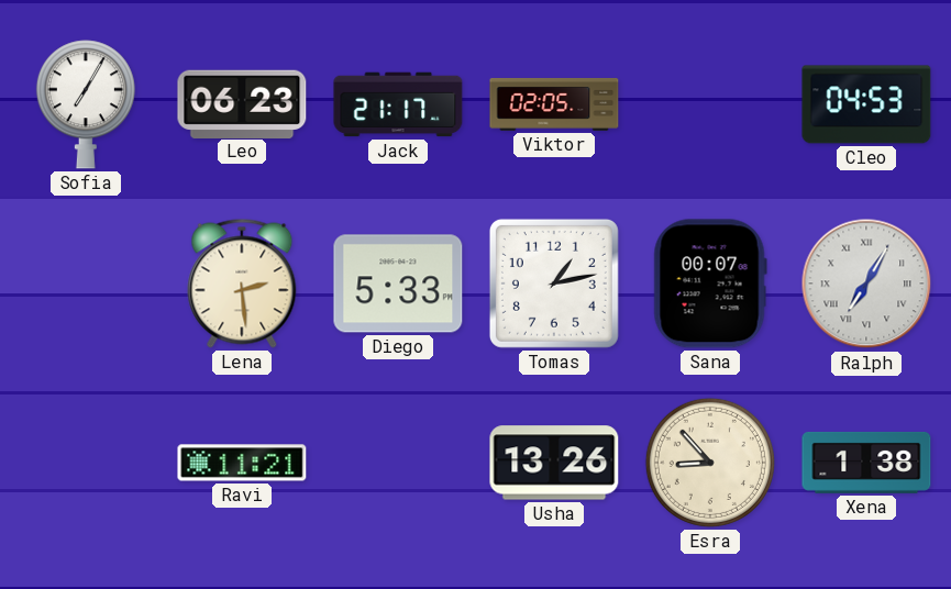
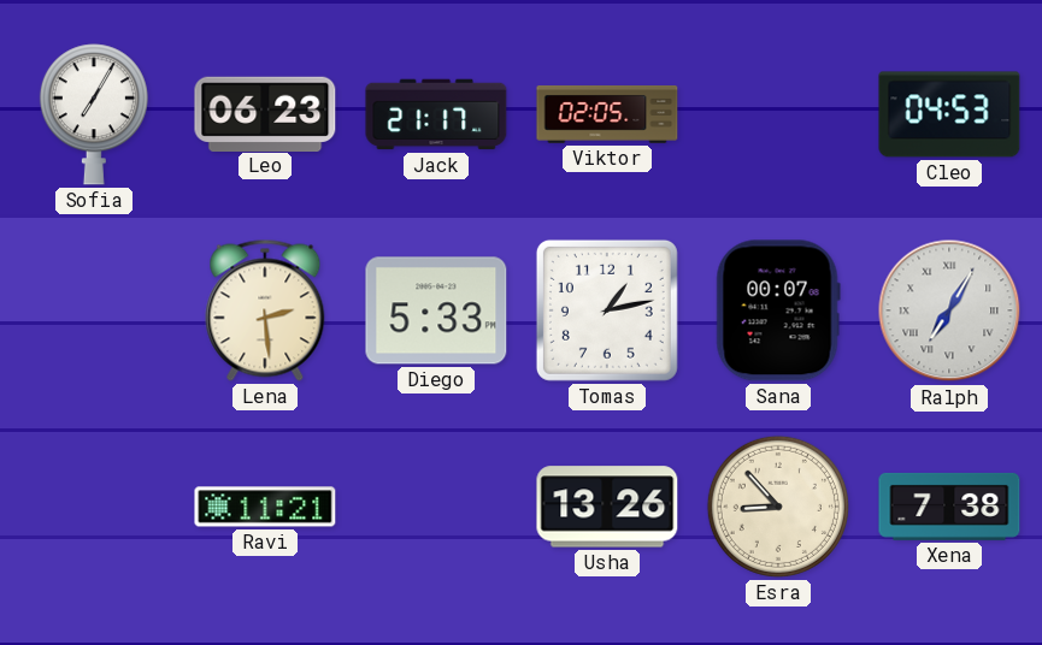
Xena: 1:38 -> 7:38
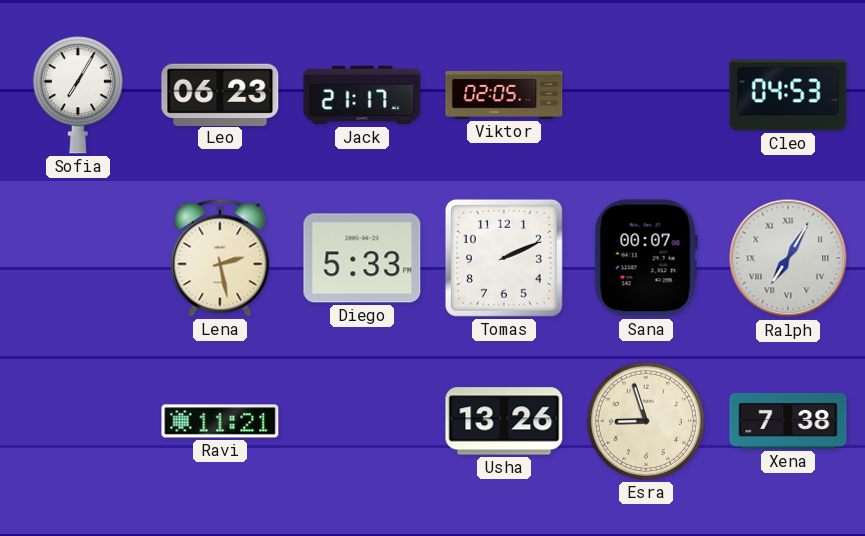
Lena: 2:29 -> 2:28
Tomas: 1:13 -> 2:11
Esra: 8:53 -> 8:57
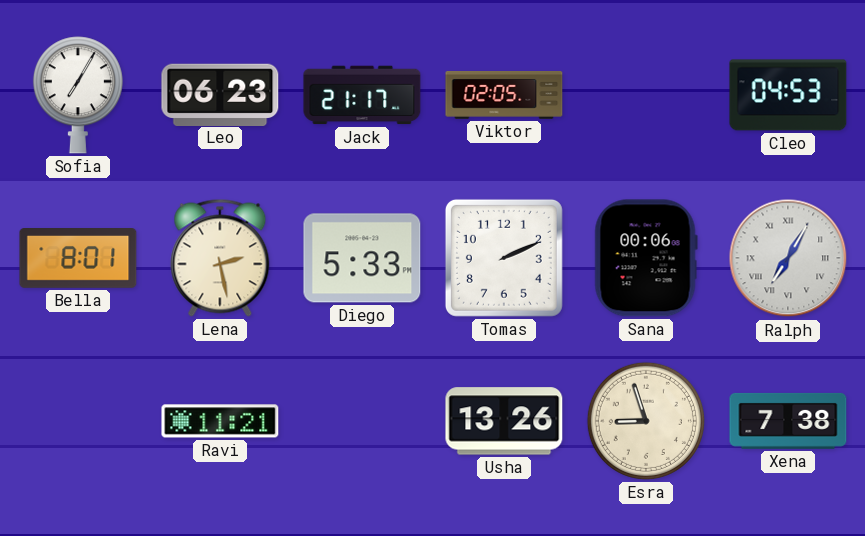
Bella: none -> 8:01
Sana: 00:07 -> 00:06
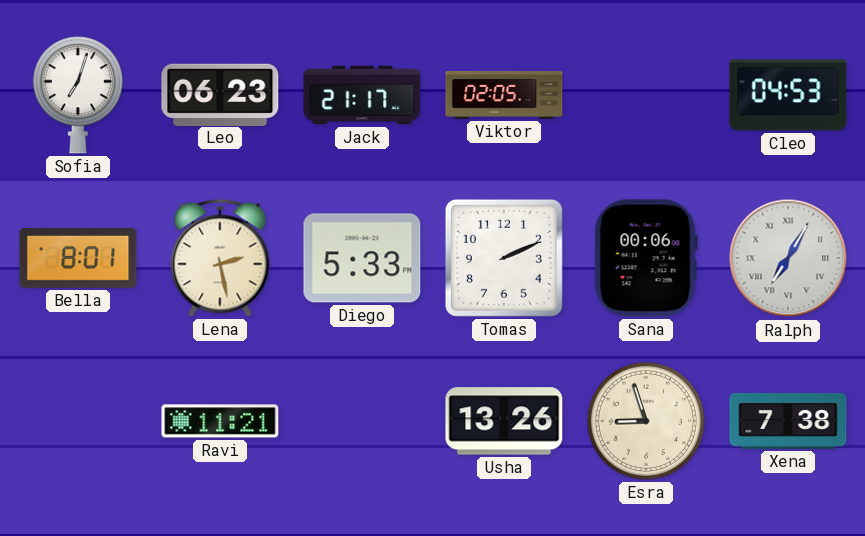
Sofia: 7:05 -> 7:03
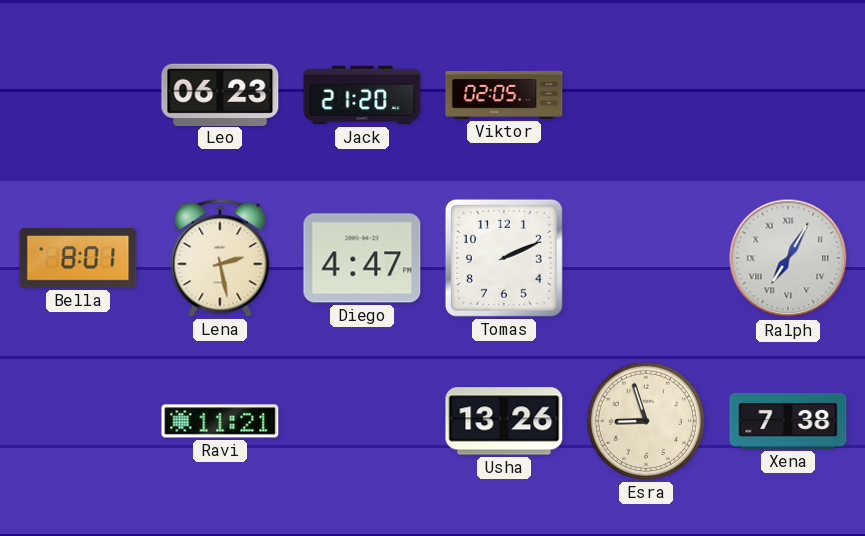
Sofia: 7:03 -> none
Jack: 21:17 -> 21:20
Cleo: 04:53 -> none
Diego: 5:33 -> 4:47
Sana: 00:06 -> none
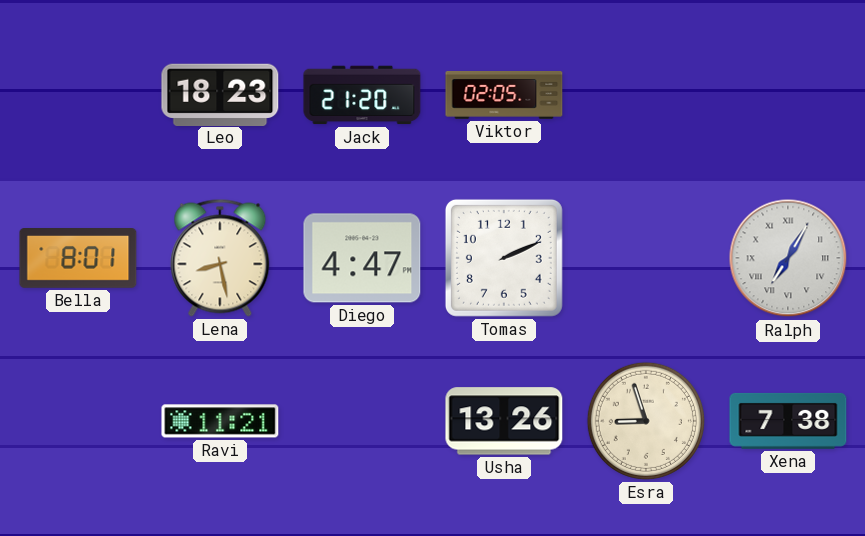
Leo: 06:23 -> 18:23
Lena: 2:28 -> 8:28
